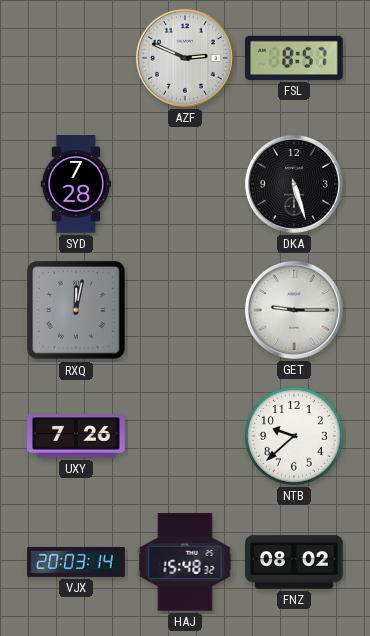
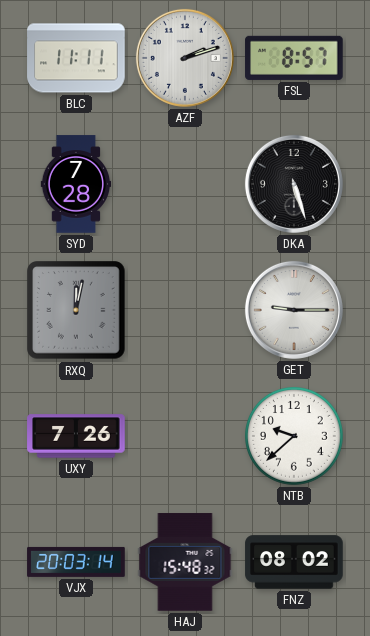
BLC: none -> 11:11
AZF: 2:49 -> 2:12
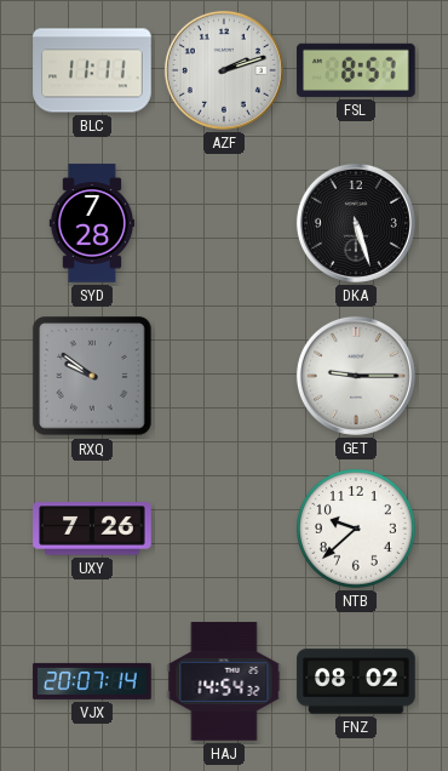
RXQ: 12:02 -> 9:51
VJX: 20:03 -> 20:07
HAJ: 15:48 -> 14:54
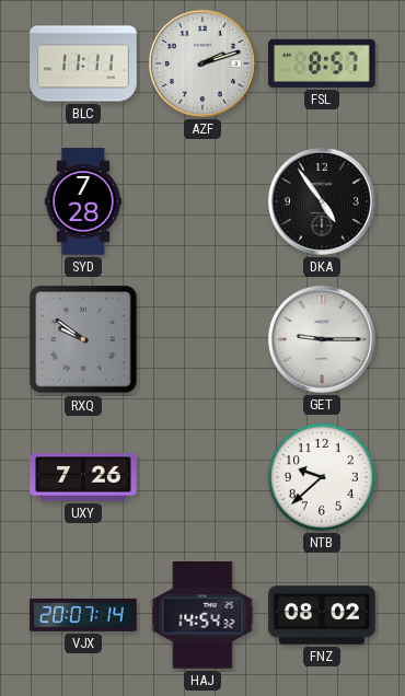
DKA: 5:27 -> 4:54
